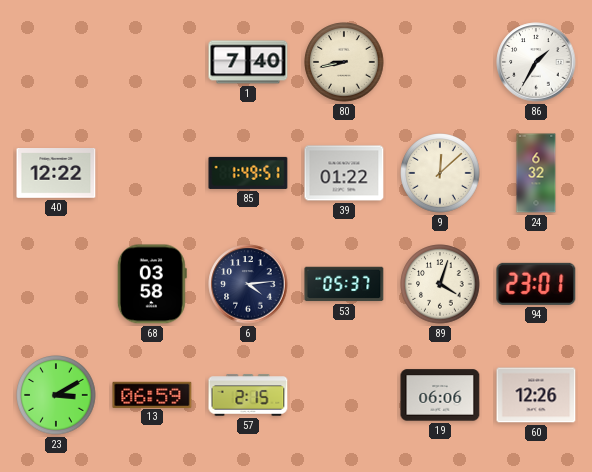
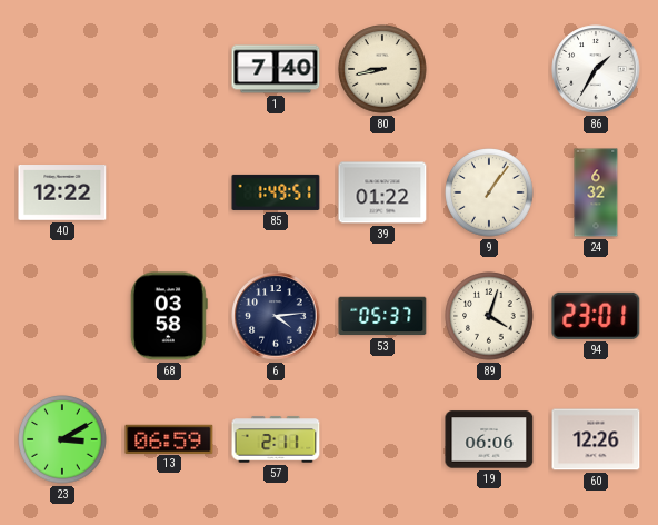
9: 12:08 -> 1:06
57: 2:15 -> 2:11
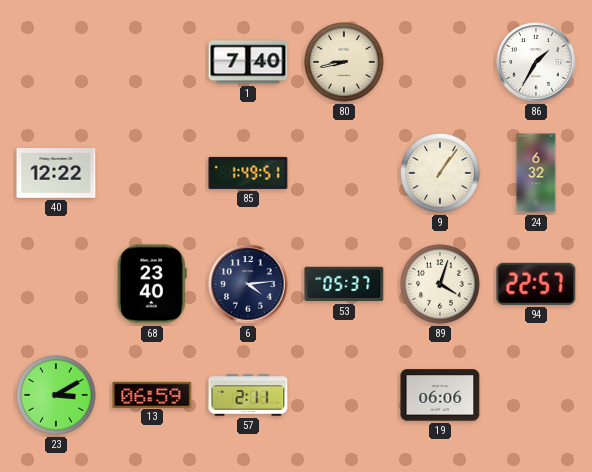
39: 01:22 -> none
68: 03:58 -> 23:40
94: 23:01 -> 22:57
60: 12:26 -> none
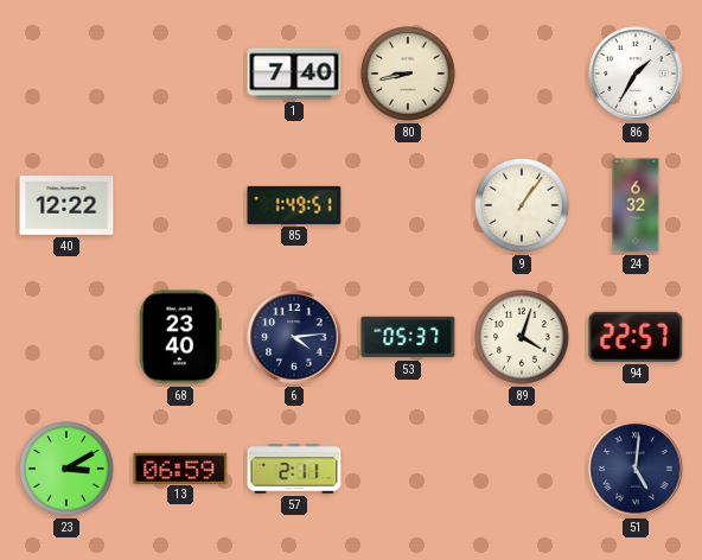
19: 06:06 -> none
51: none -> 5:01
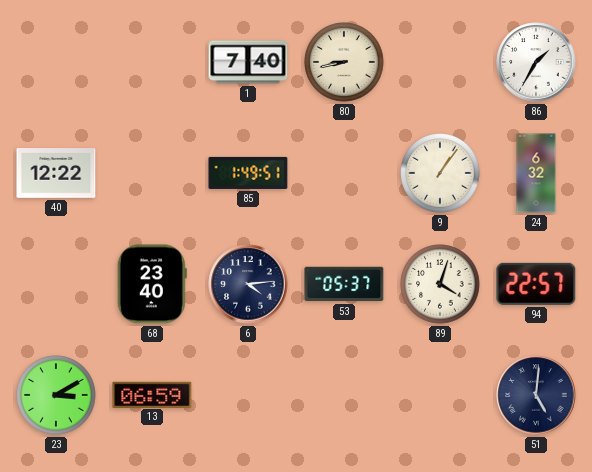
57: 2:11 -> none
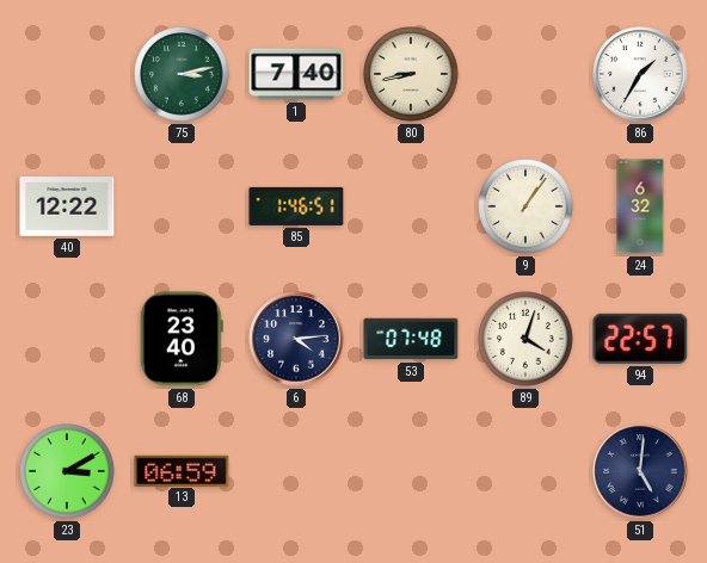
75: none -> 3:13
85: 1:49 -> 1:46
53: 05:37 -> 07:48
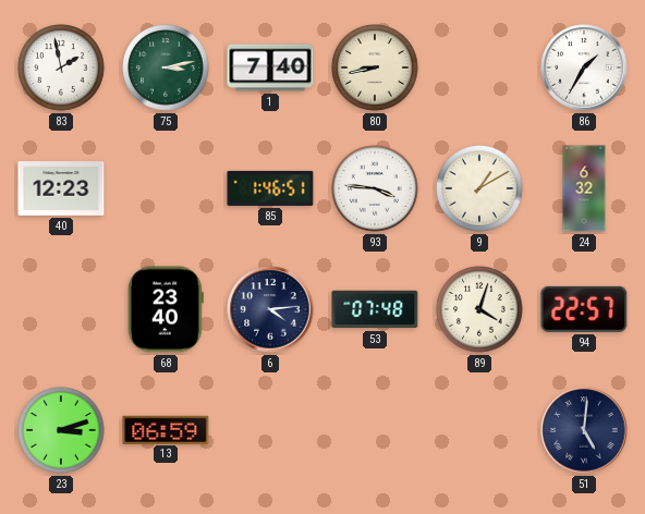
83: none -> 1:58
40: 12:22 -> 12:23
93: none -> 3:46
9: 1:06 -> 1:10
23: 3:10 -> 3:12
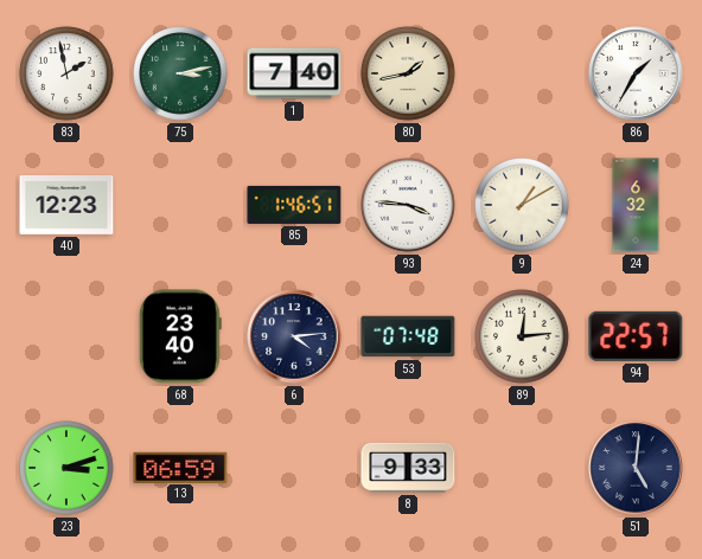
80: 8:43 -> 1:43
89: 4:03 -> 12:14
8: none -> 9:33
